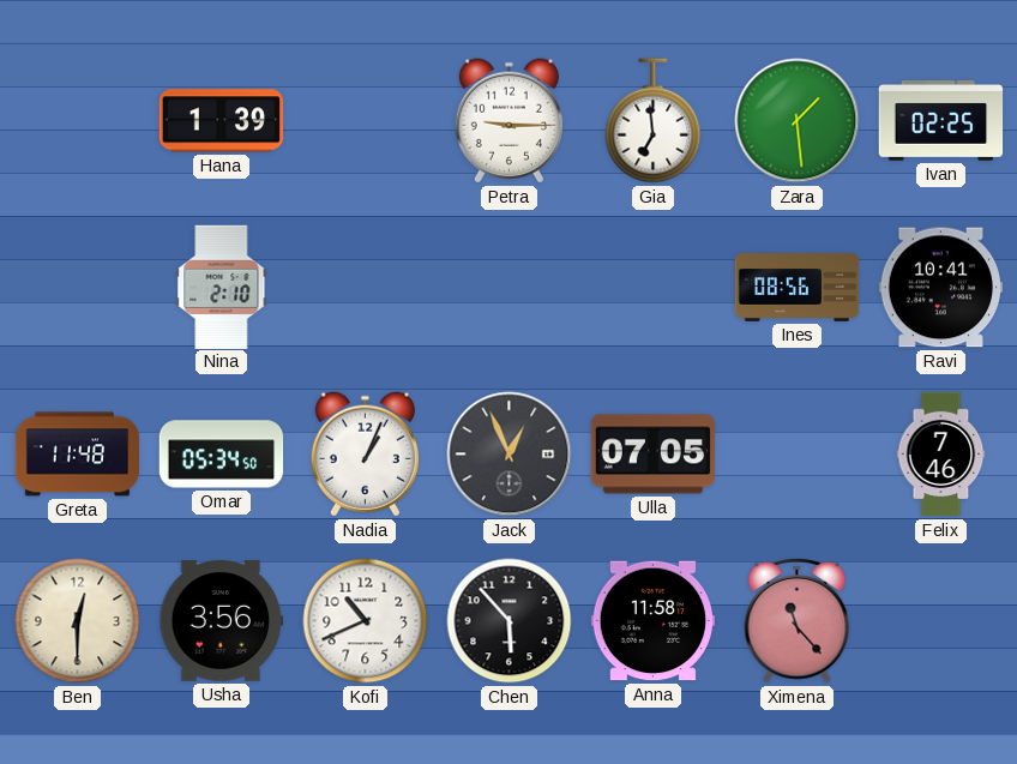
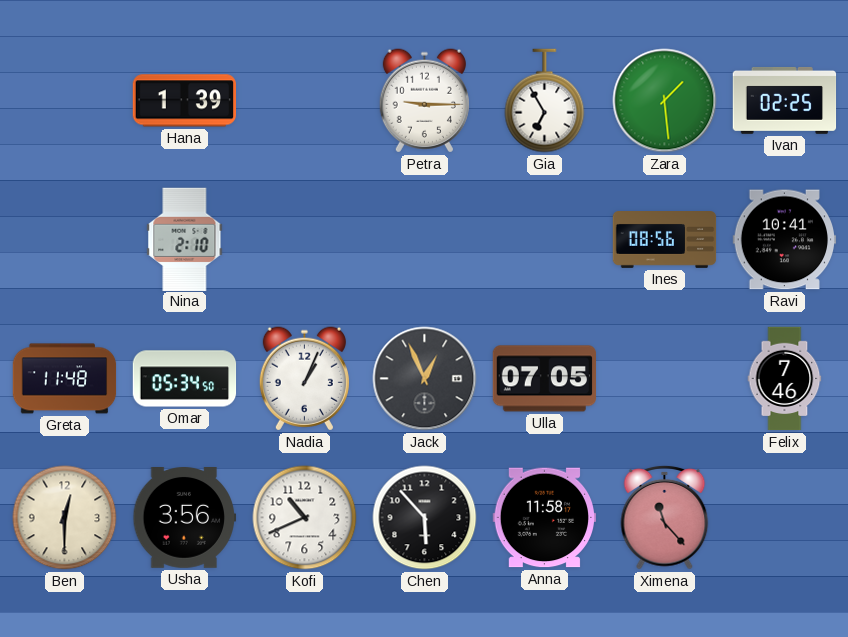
Gia: 6:59 -> 6:55
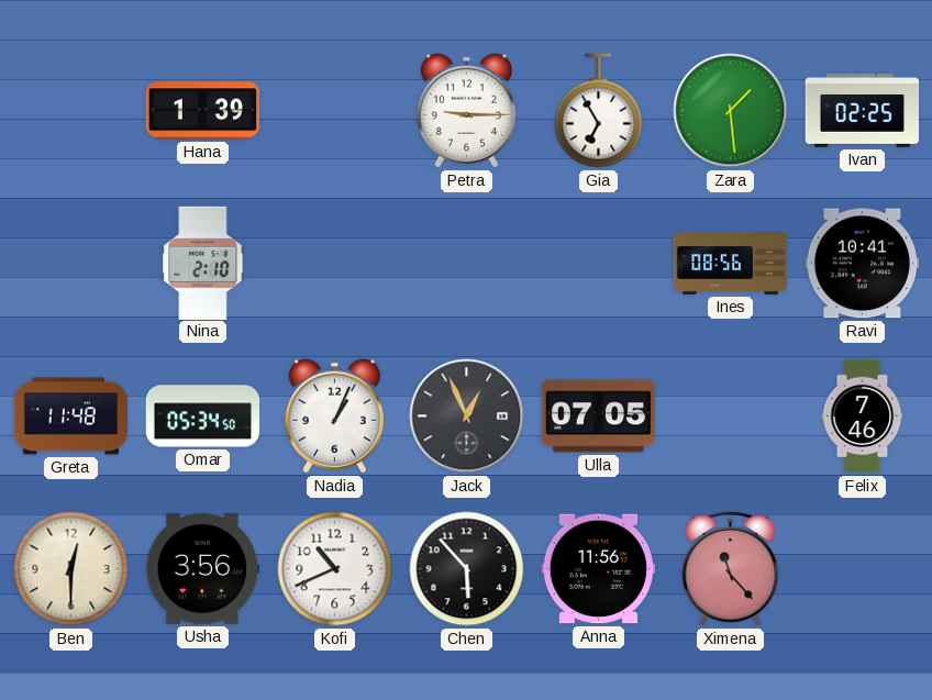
Anna: 11:58 -> 11:56
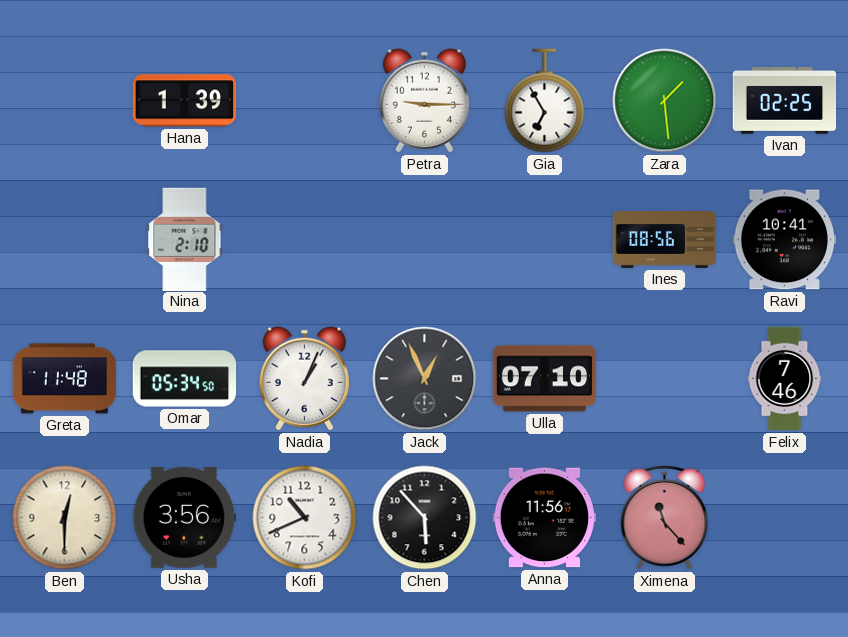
Ulla: 07:05 -> 07:10
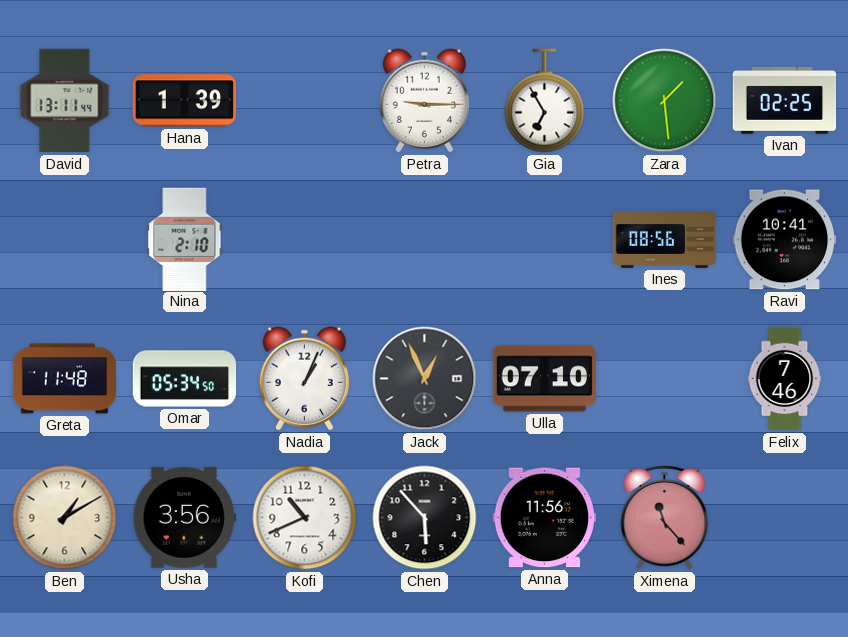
David: none -> 13:11
Ben: 12:30 -> 1:10
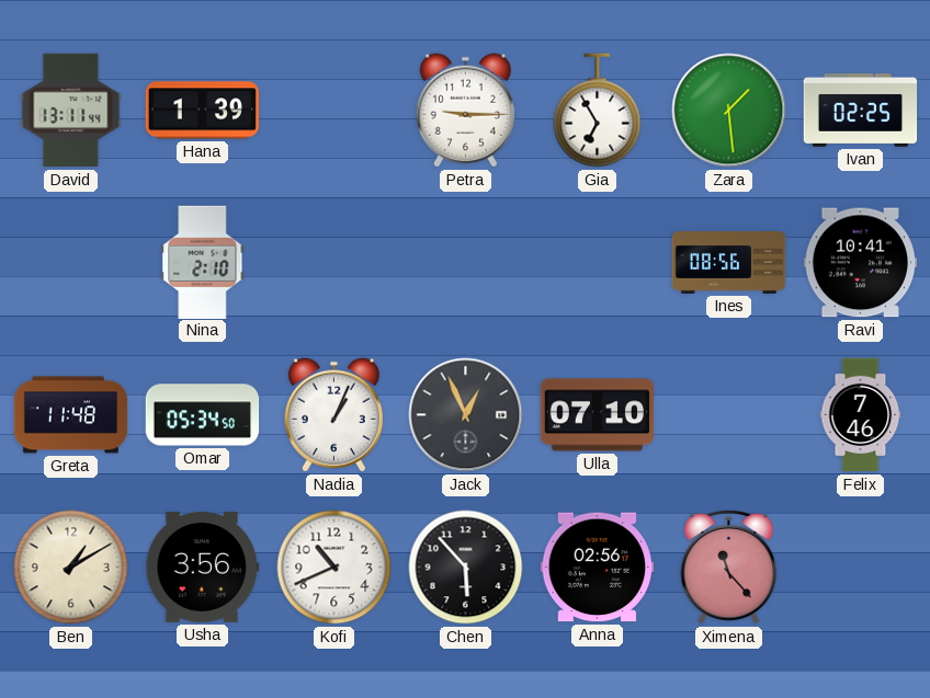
Anna: 11:56 -> 02:56
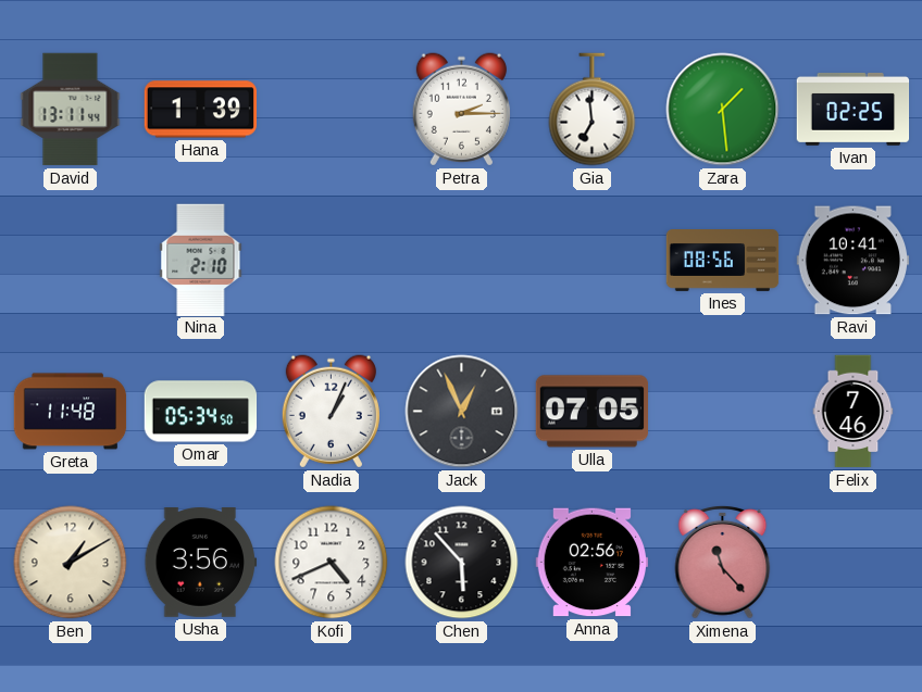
Petra: 9:15 -> 2:15
Gia: 6:55 -> 6:59
Ulla: 07:10 -> 07:05
Kofi: 10:41 -> 4:41
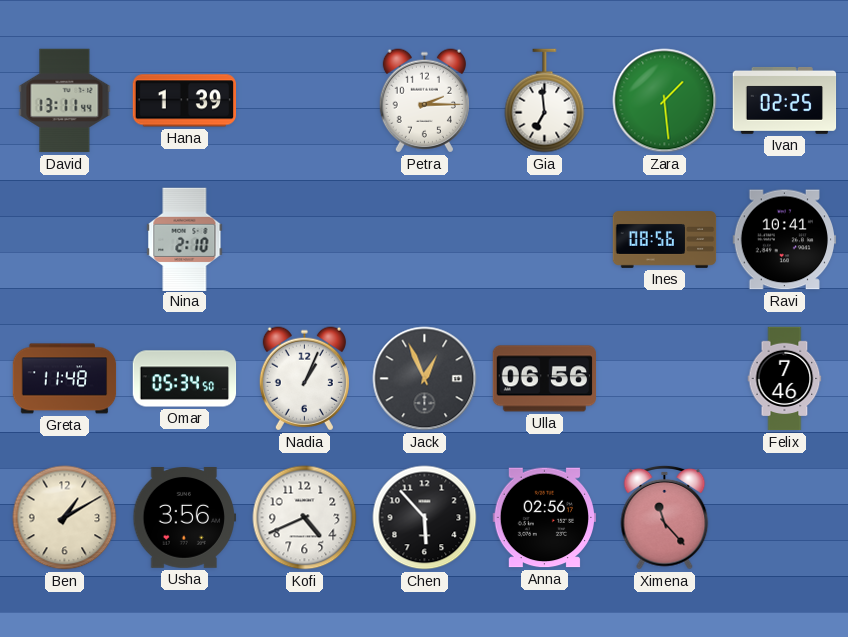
Ulla: 07:05 -> 06:56
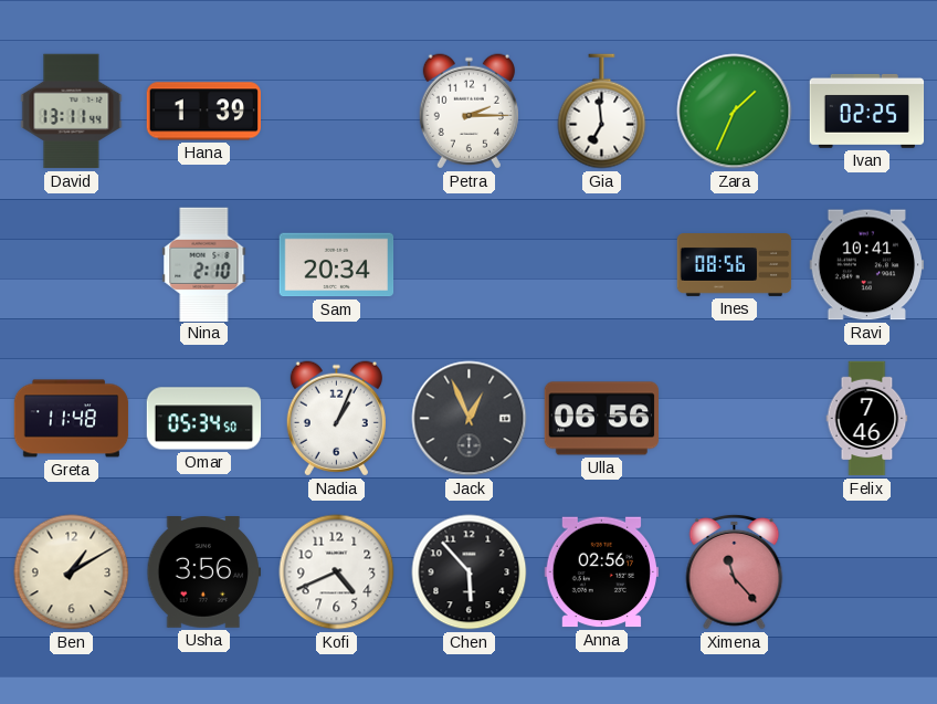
Zara: 1:29 -> 1:34
Sam: none -> 20:34
